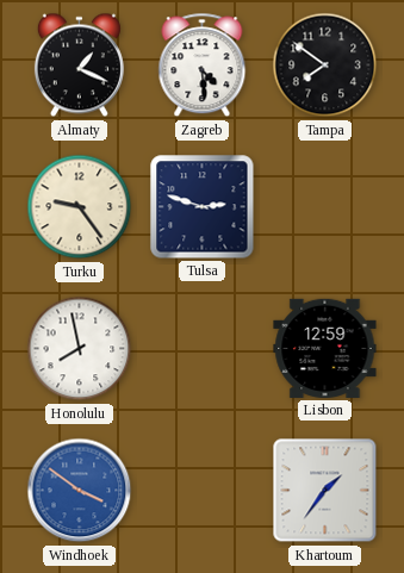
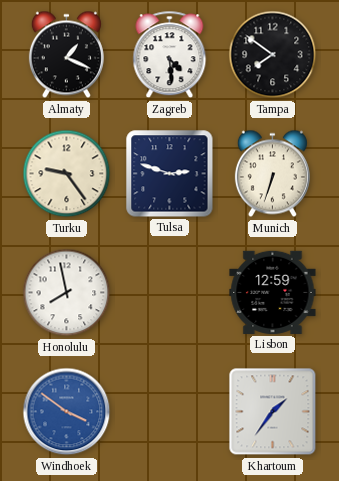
Munich: none -> 6:33
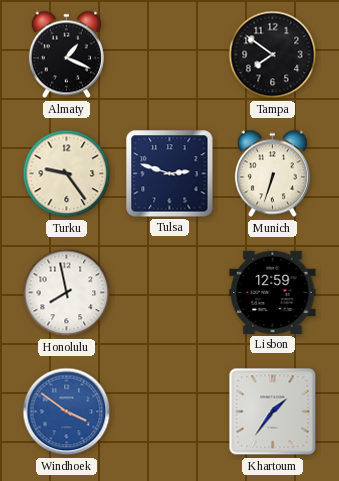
Zagreb: 4:29 -> none
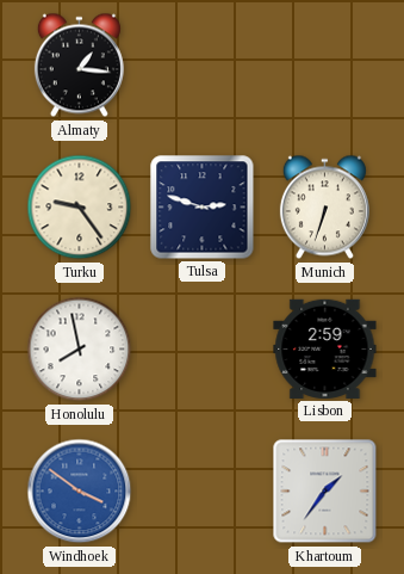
Almaty: 1:19 -> 1:16
Tampa: 7:51 -> none
Lisbon: 12:59 -> 2:59
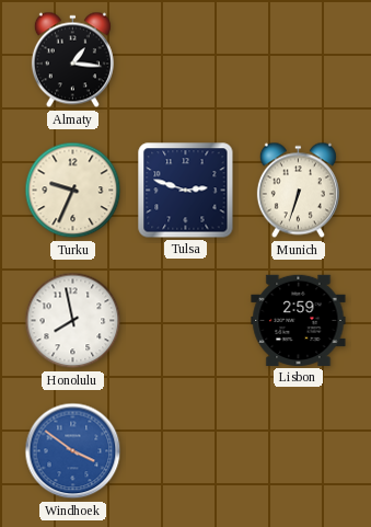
Turku: 9:24 -> 9:34
Khartoum: 1:36 -> none
